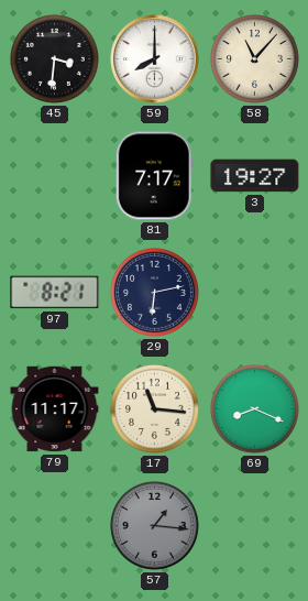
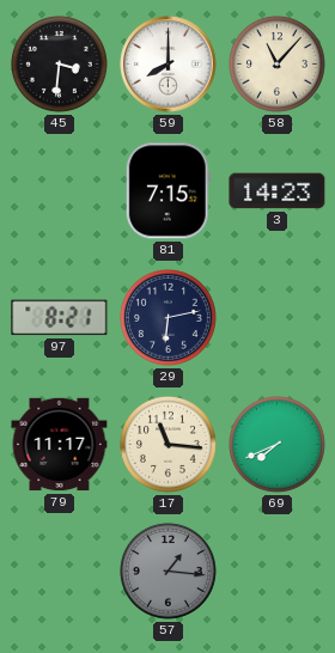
81: 7:17 -> 7:15
3: 19:27 -> 14:23
69: 8:19 -> 7:41
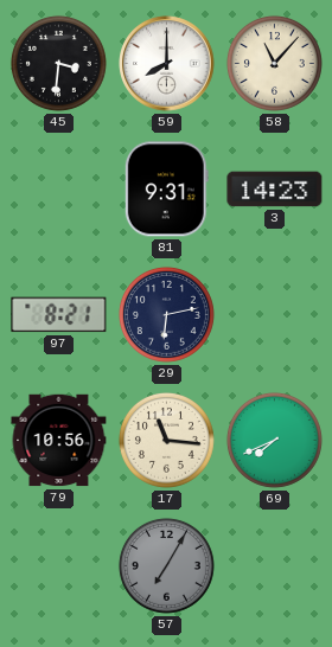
81: 7:15 -> 9:31
79: 11:17 -> 10:56
57: 1:16 -> 7:05
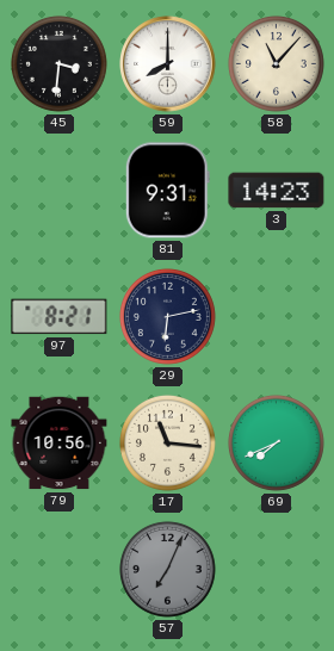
57: 7:05 -> 7:04
